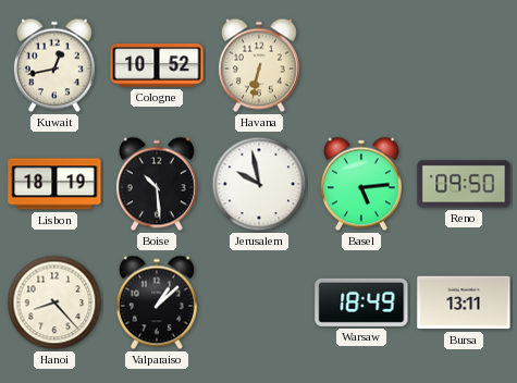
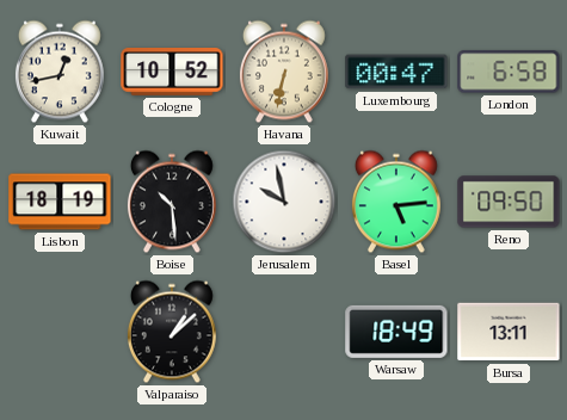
Luxembourg: none -> 00:47
London: none -> 6:58
Hanoi: 8:23 -> none
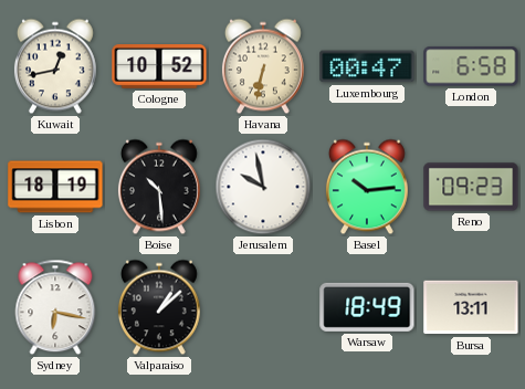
Basel: 5:14 -> 10:14
Reno: 09:50 -> 09:23
Sydney: none -> 6:17
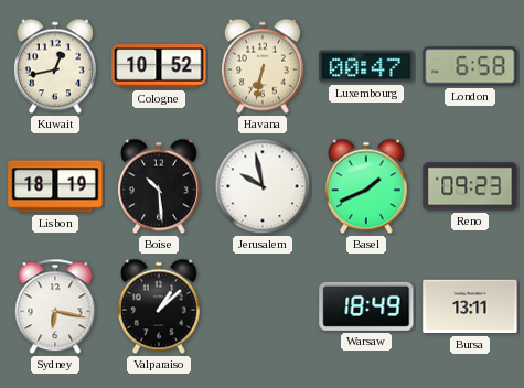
Basel: 10:14 -> 1:41
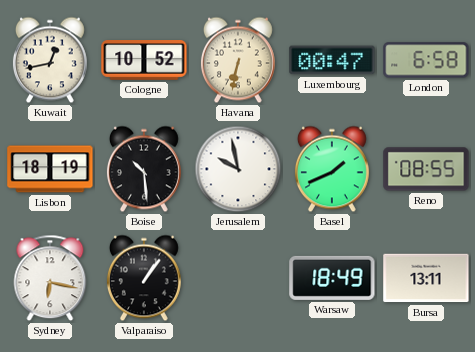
Reno: 09:23 -> 08:55
Valparaiso: 1:08 -> 1:06
